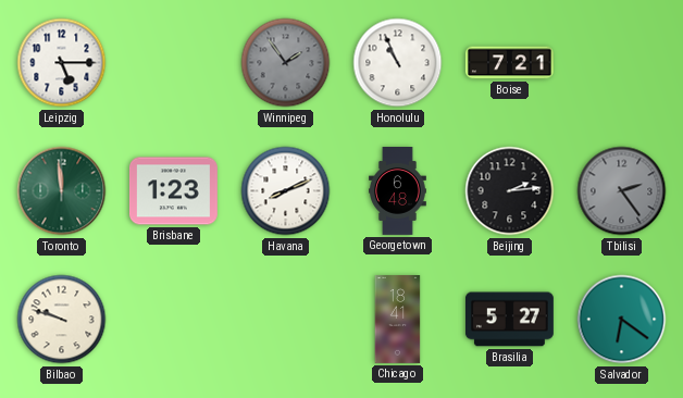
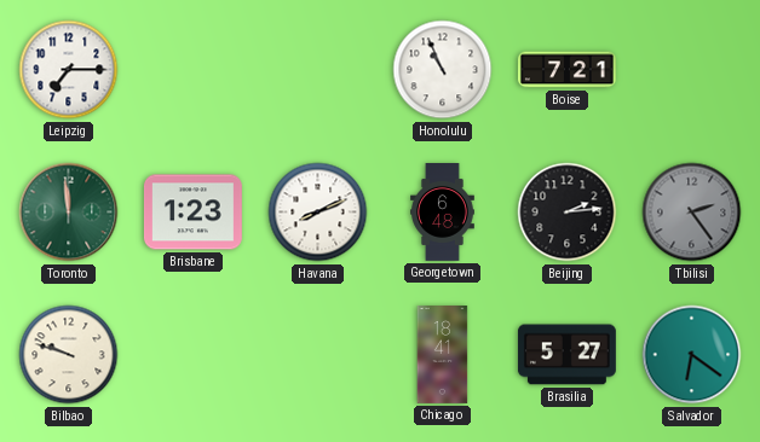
Leipzig: 5:15 -> 7:15
Winnipeg: 1:54 -> none
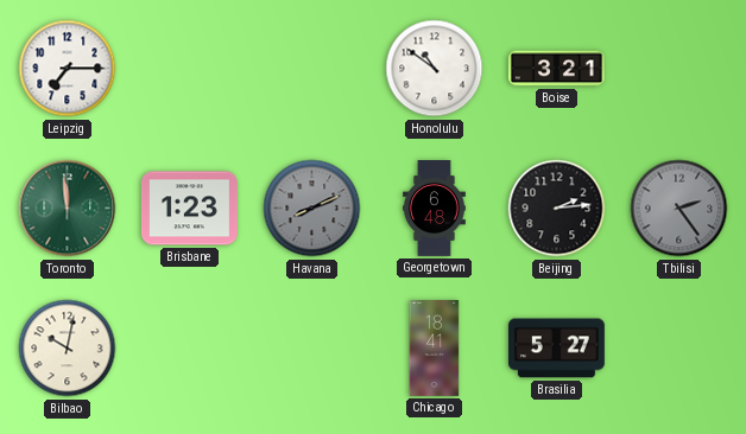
Honolulu: 10:56 -> 10:51
Boise: 7:21 -> 3:21
Havana dial: white -> grey
Bilbao: 9:48 -> 10:02
Salvador: 6:21 -> none
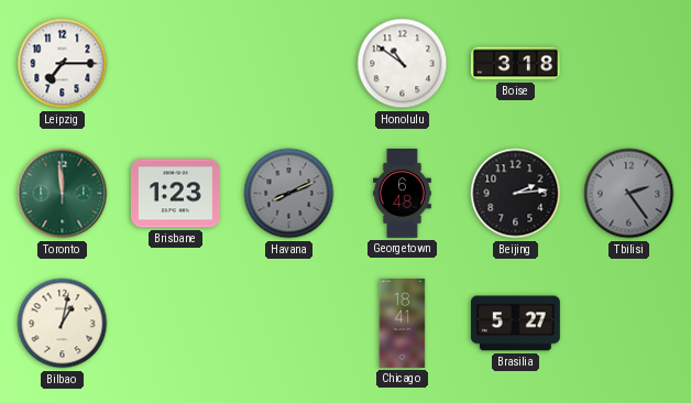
Boise: 3:21 -> 3:18
Bilbao: 10:02 -> 1:02
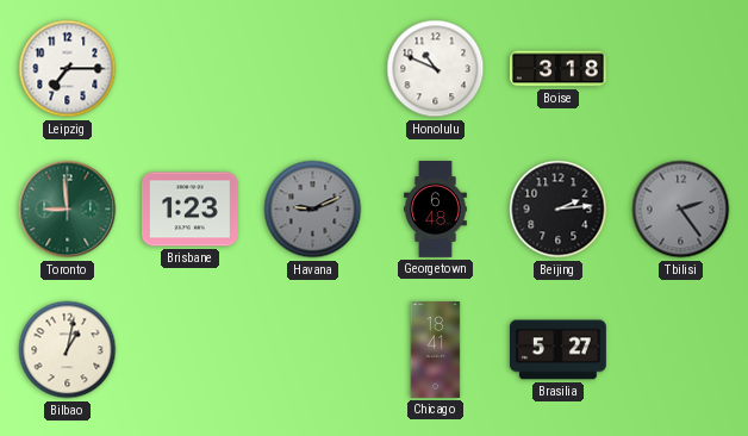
Honolulu: 10:51 -> 10:49
Toronto: 11:59 -> 8:59
Havana: 8:11 -> 9:11
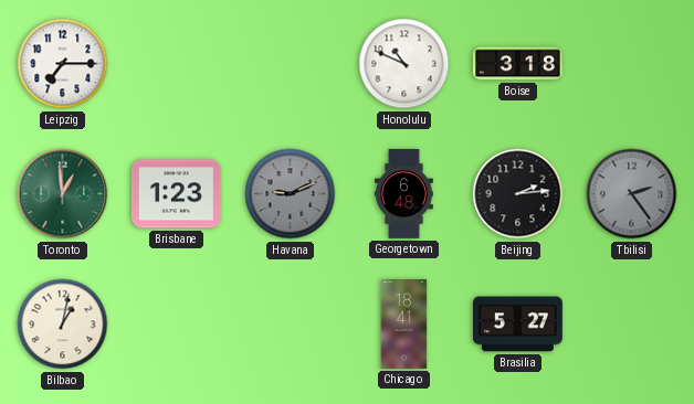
Toronto: 8:59 -> 12:59
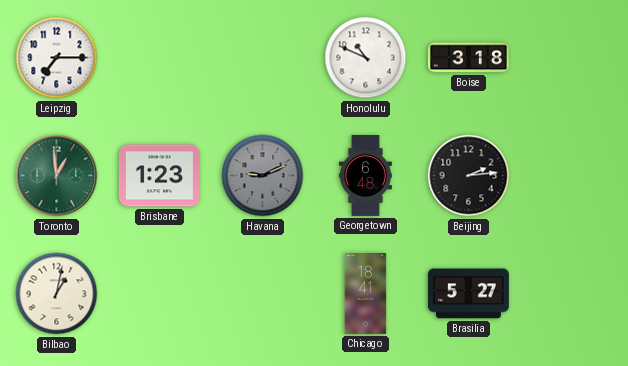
Tbilisi: 2:24 -> none
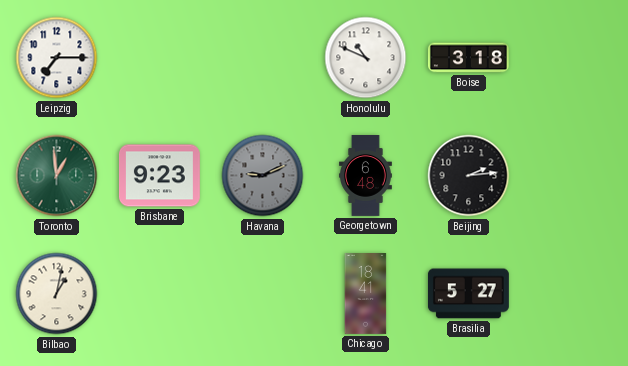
Brisbane: 1:23 -> 9:23
